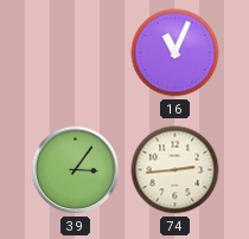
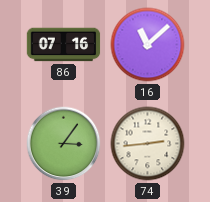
86: none -> 07:16
16: 11:04 -> 11:08
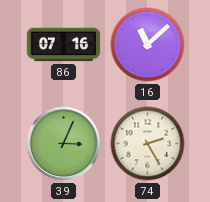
39: 3:06 -> 3:04
74: 2:44 -> 2:25
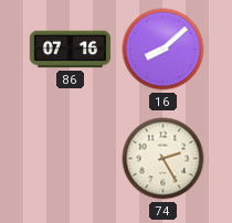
16: 11:08 -> 8:08
39: 3:04 -> none
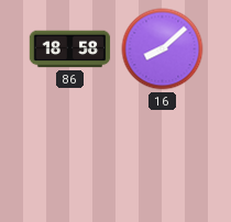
86: 07:16 -> 18:58
74: 2:25 -> none
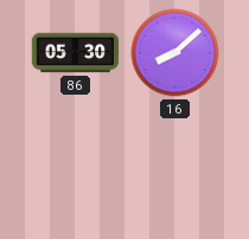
86: 18:58 -> 05:30
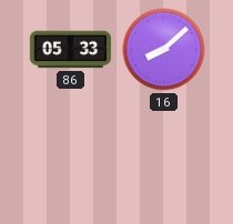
86: 05:30 -> 05:33
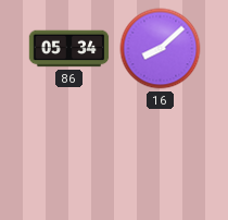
86: 05:33 -> 05:34
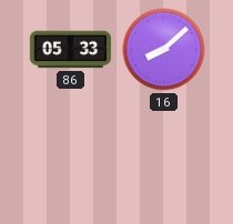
86: 05:34 -> 05:33
